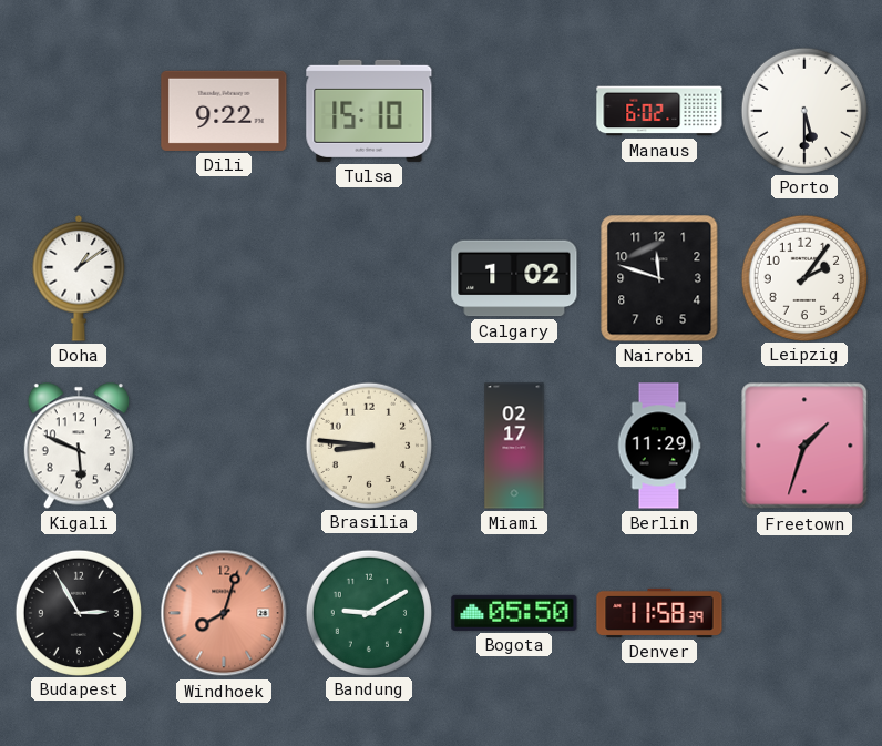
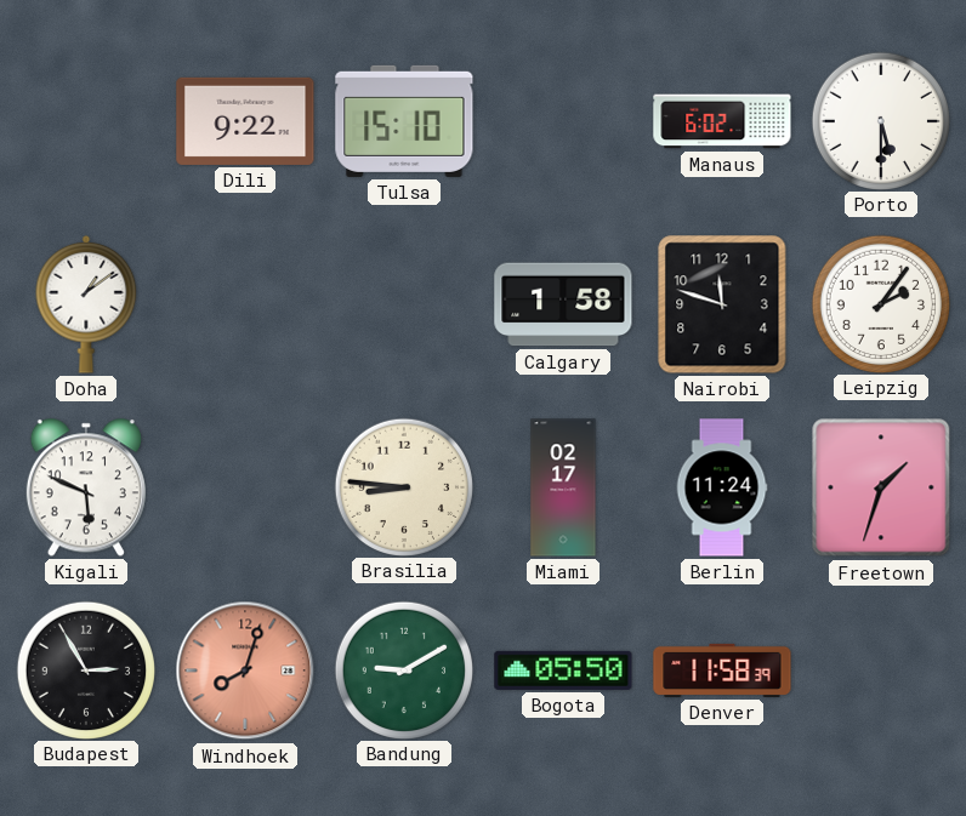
Calgary: 1:02 -> 1:58
Berlin: 11:29 -> 11:24
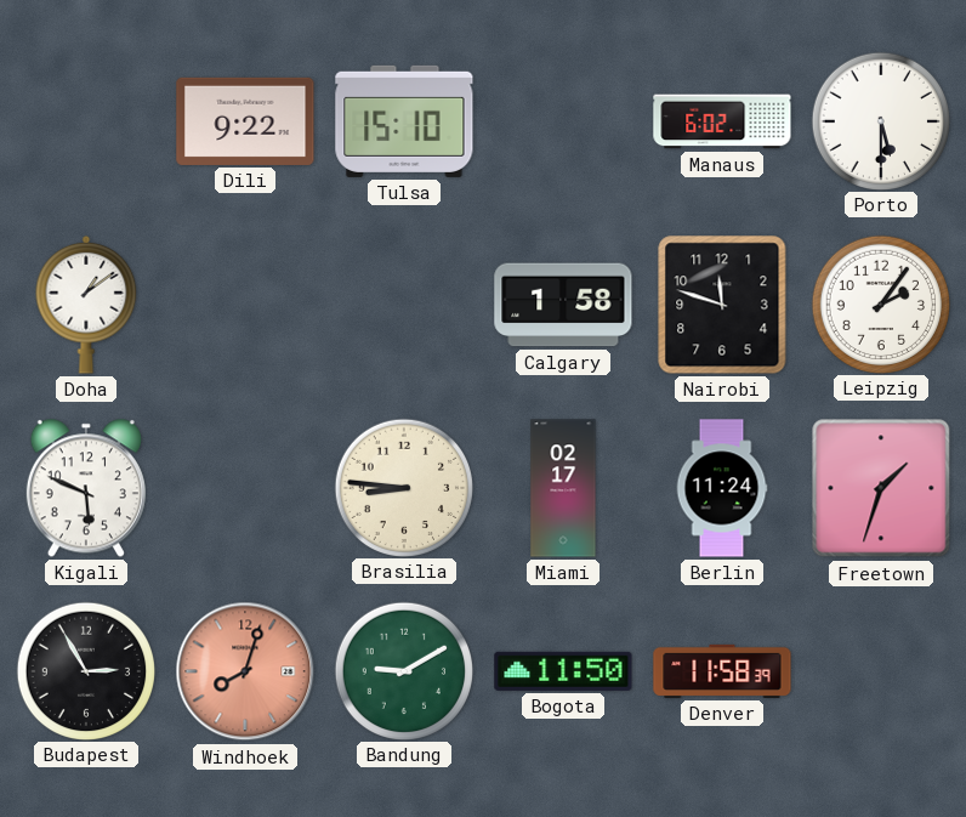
Bogota: 05:50 -> 11:50
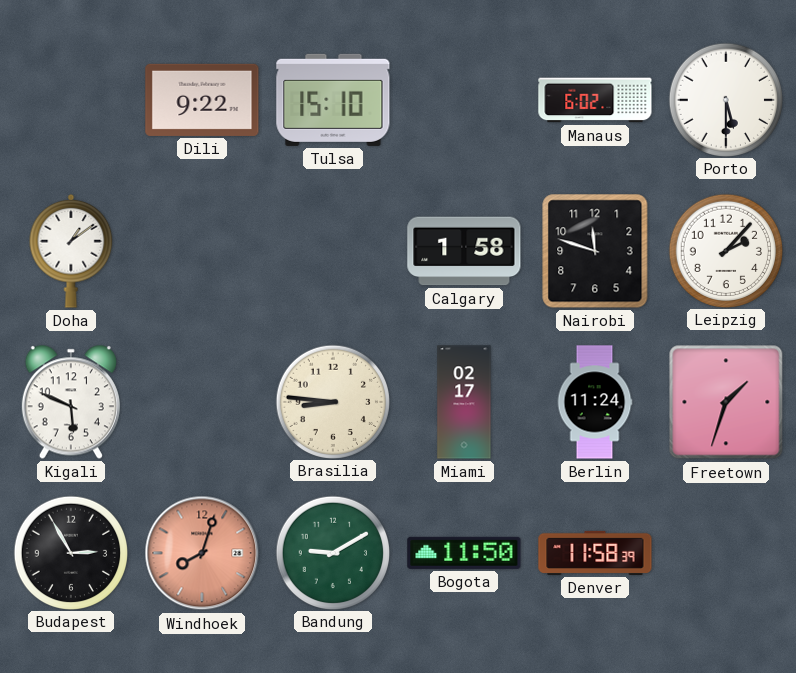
Leipzig: 2:06 -> 2:07
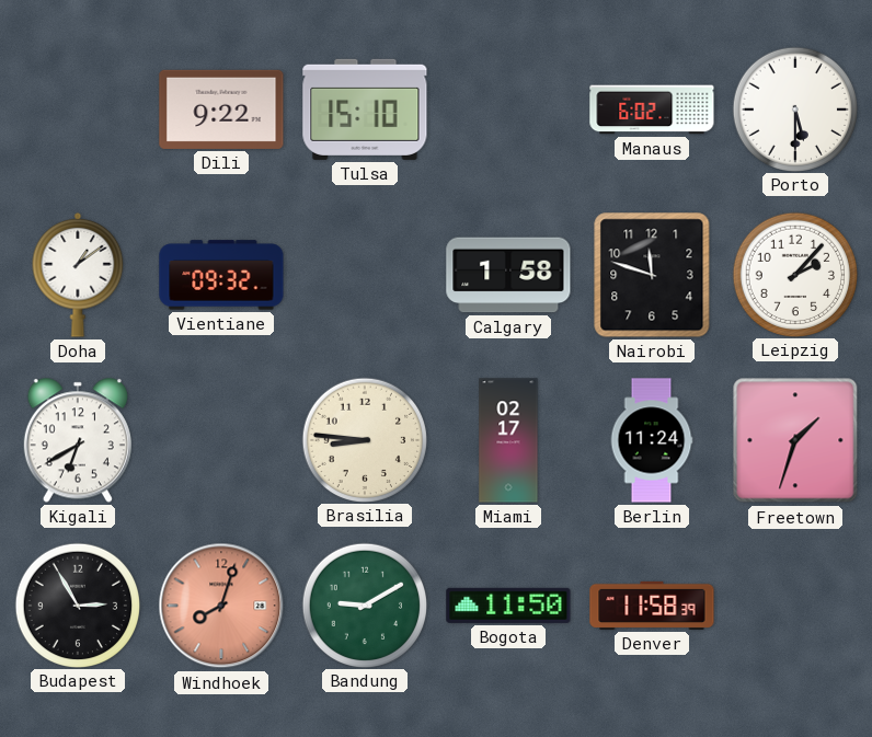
Vientiane: none -> 09:32
Kigali: 5:49 -> 6:40
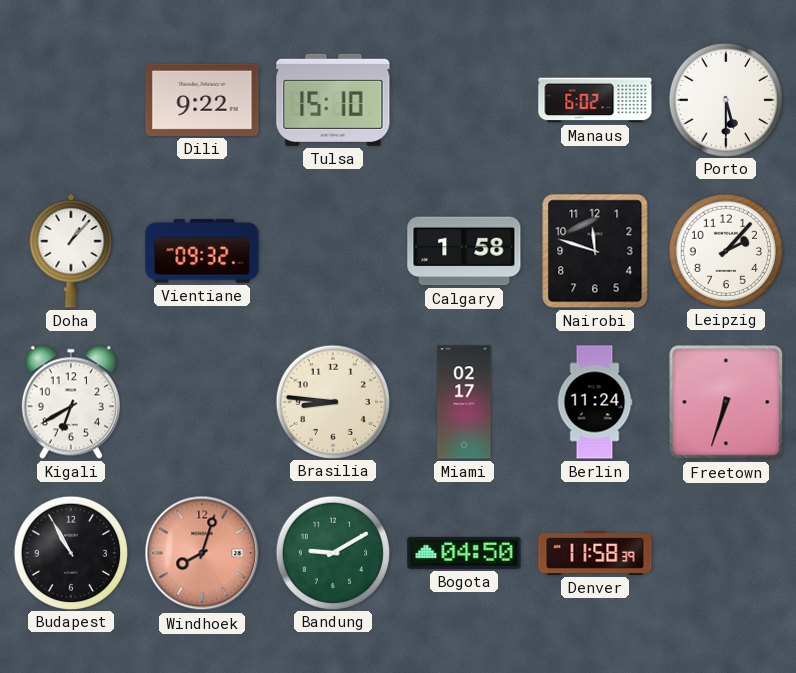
Doha: 1:09 -> 1:07
Freetown: 1:33 -> 6:33
Budapest: 2:55 -> 10:55
Bogota: 11:50 -> 04:50
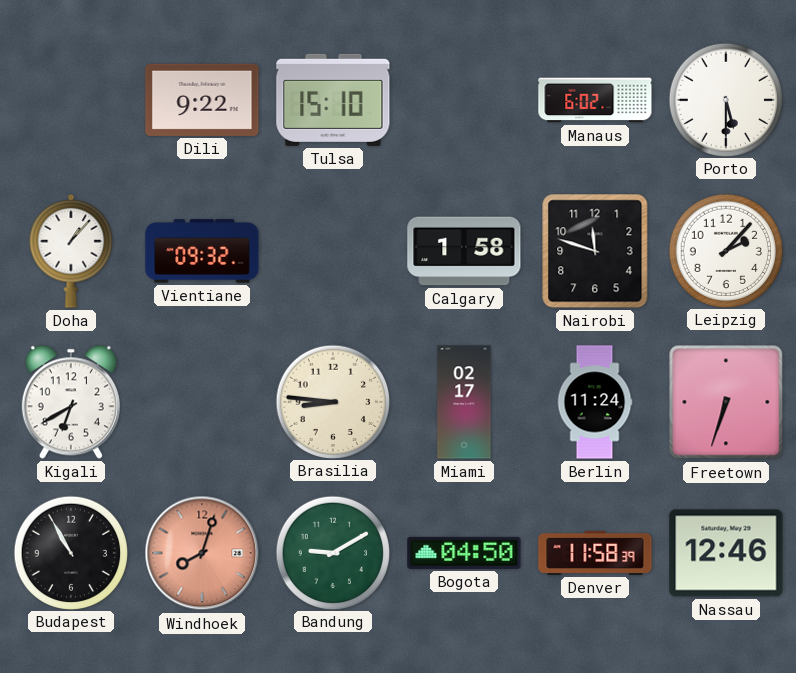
Nassau: none -> 12:46
